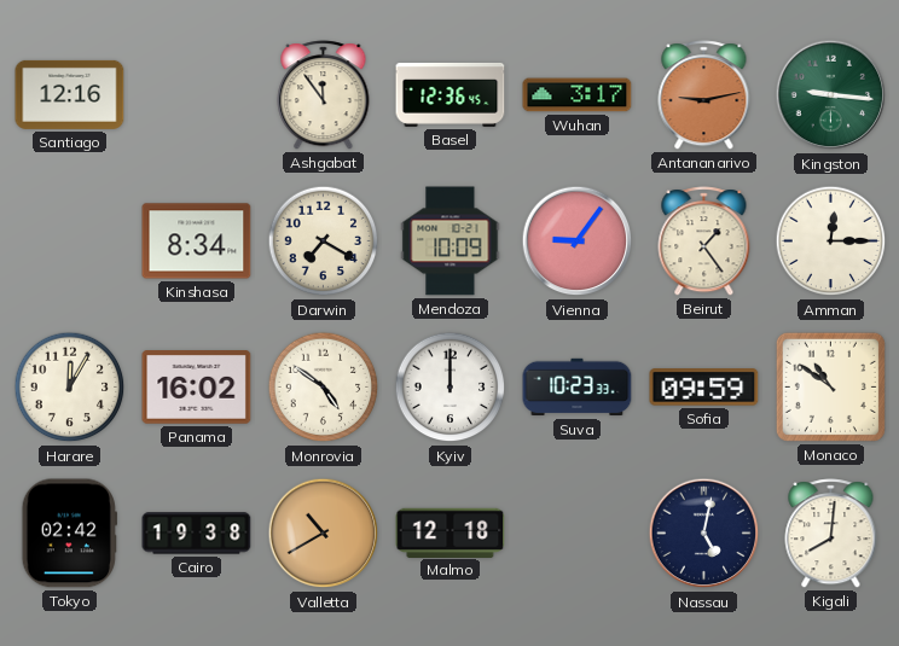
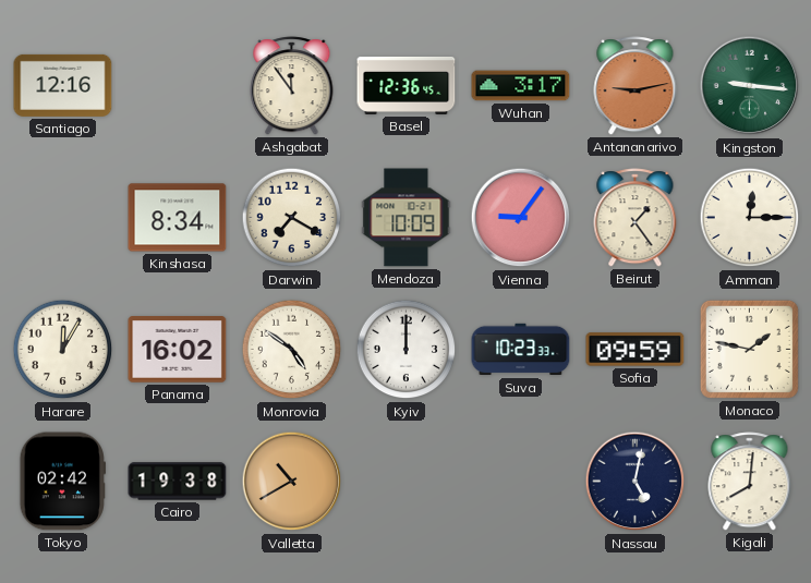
Monaco: 10:51 -> 1:47
Malmo: 12:18 -> none
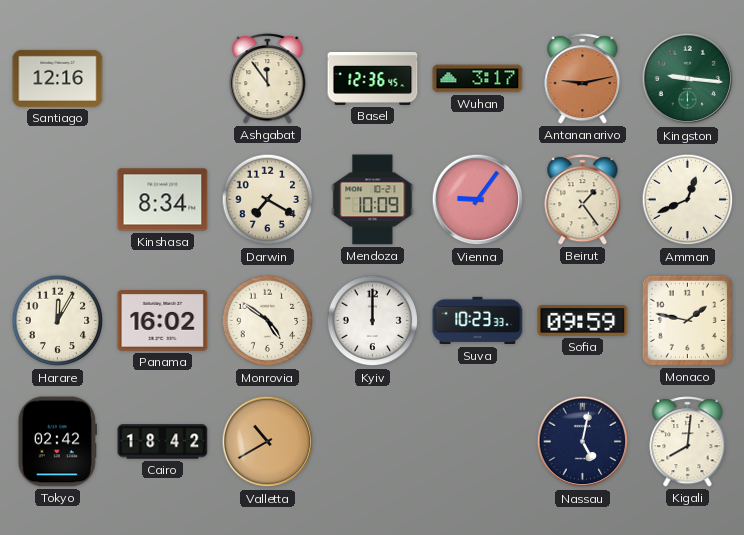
Amman: 12:15 -> 12:41
Cairo: 19:38 -> 18:42
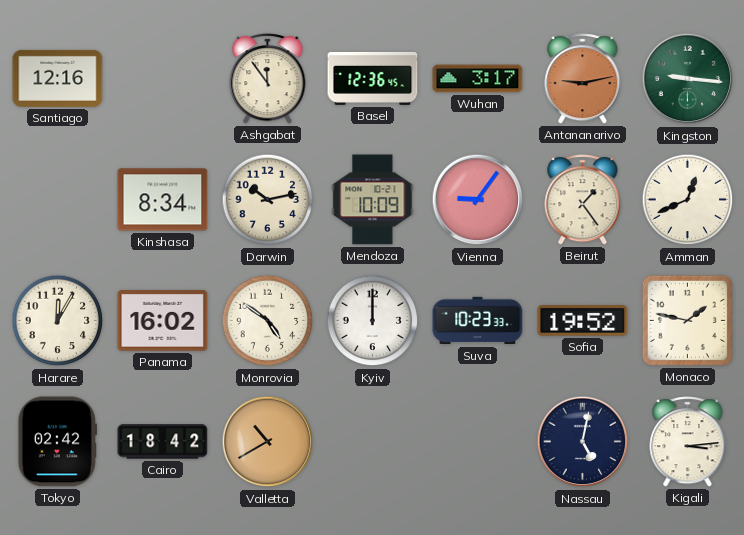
Darwin: 7:20 -> 10:13
Sofia: 09:59 -> 19:52
Kigali: 8:01 -> 3:14
